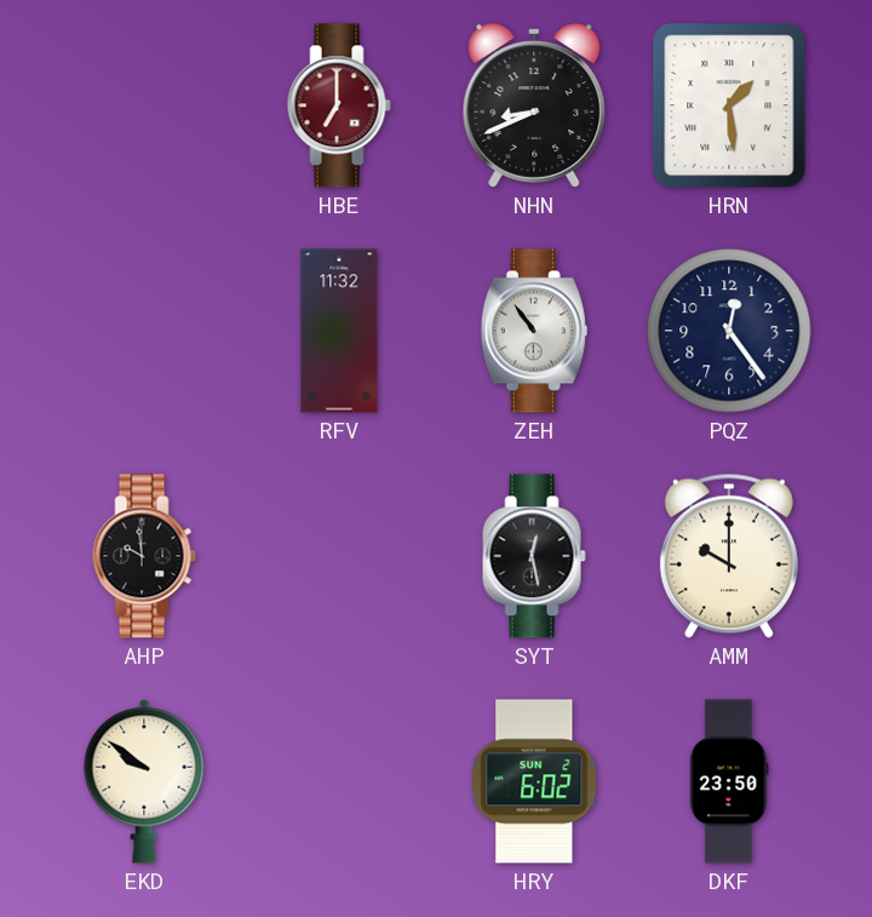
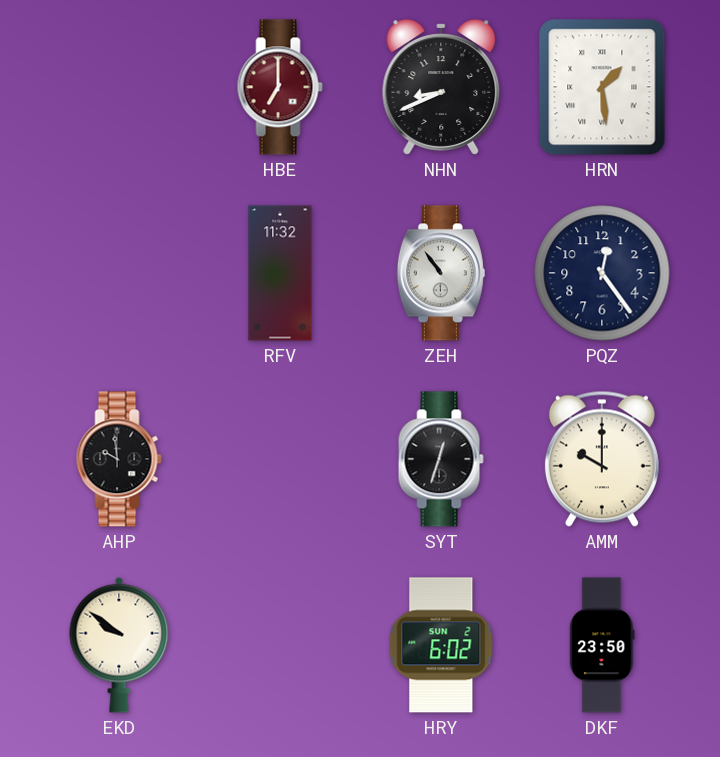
SYT: 12:28 -> 12:33
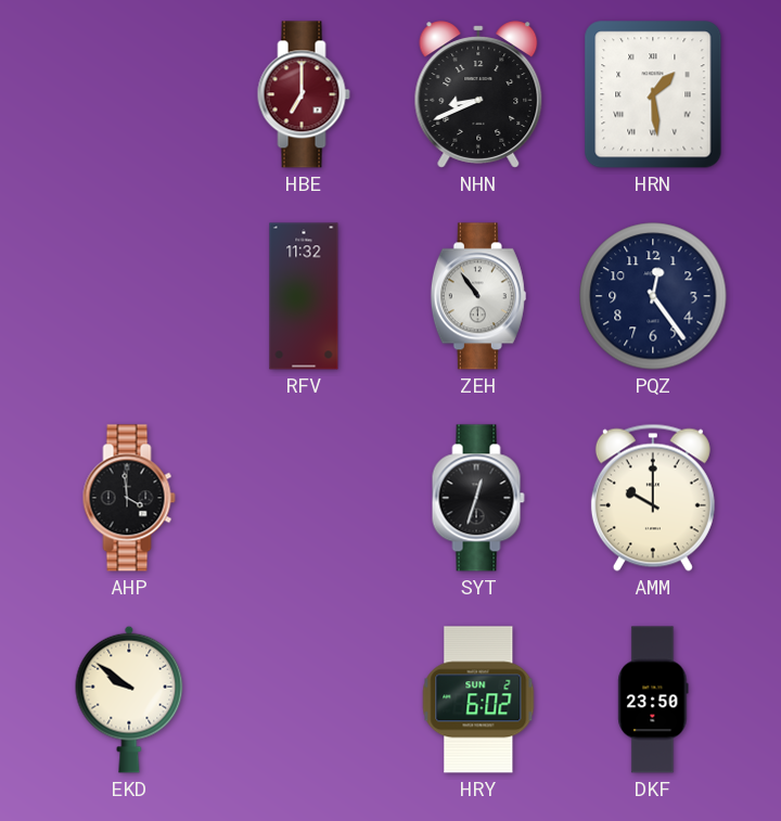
AHP: 9:59 -> 3:59
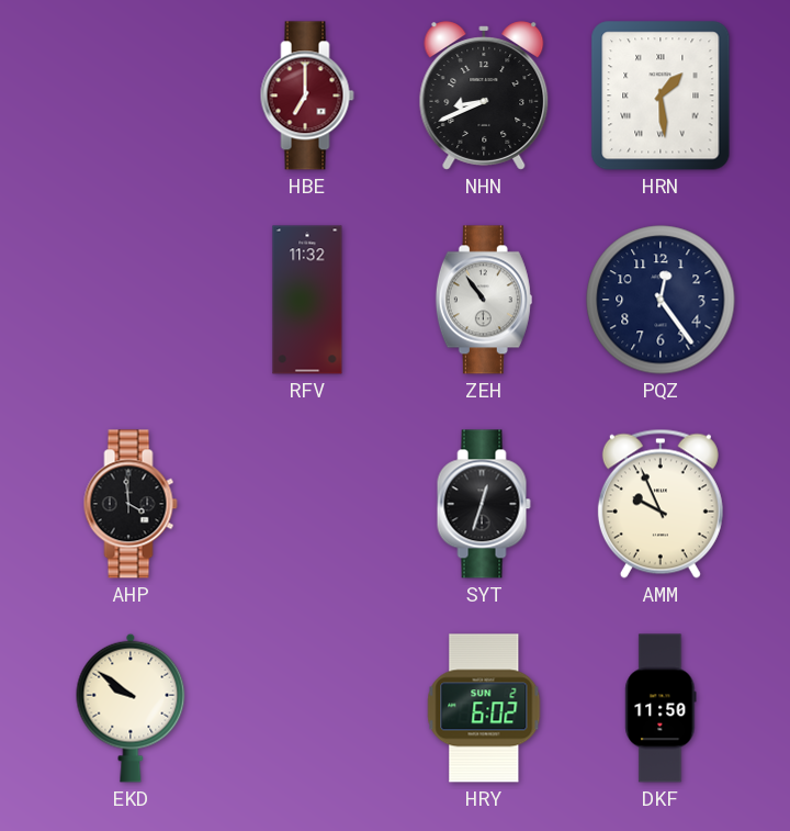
AMM: 10:00 -> 9:56
DKF: 23:50 -> 11:50
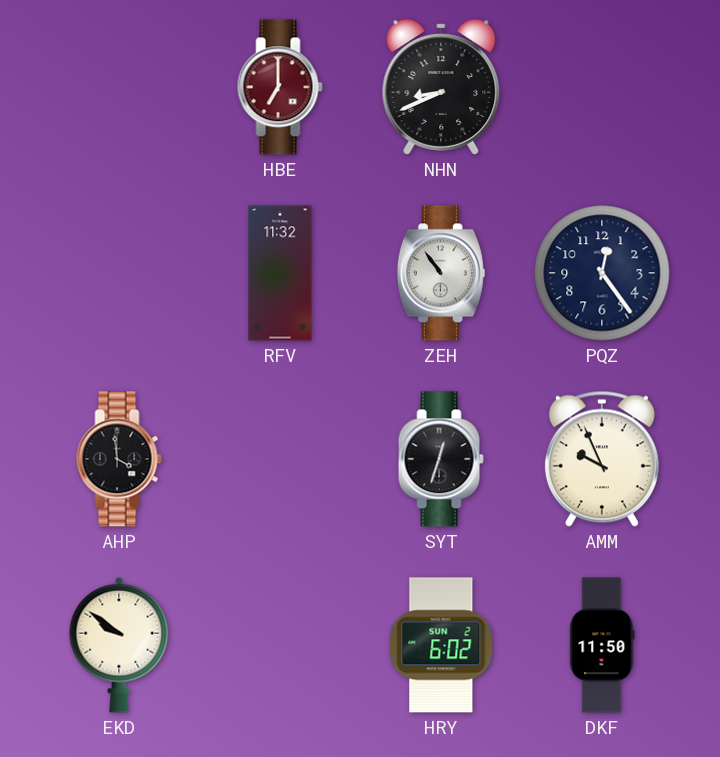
HRN: 1:29 -> none
